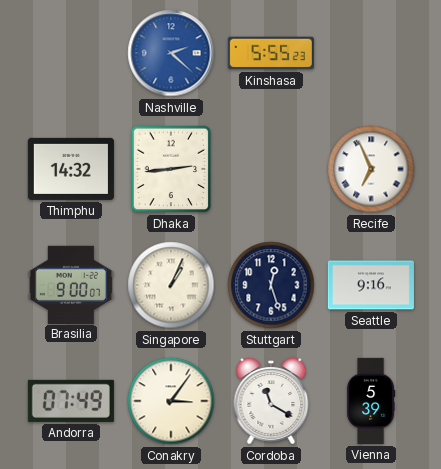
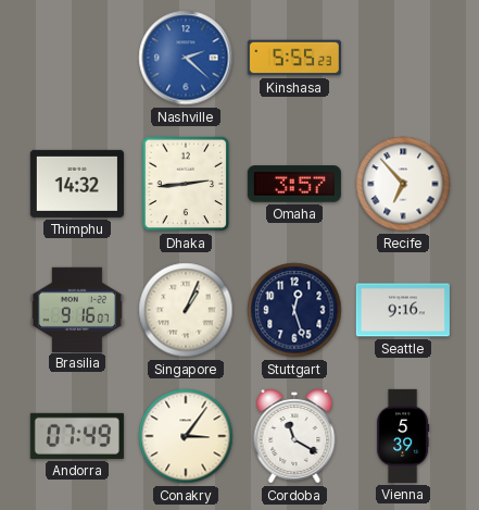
Omaha: none -> 3:57
Recife: 6:56 -> 6:53
Brasilia: 9:00 -> 9:16
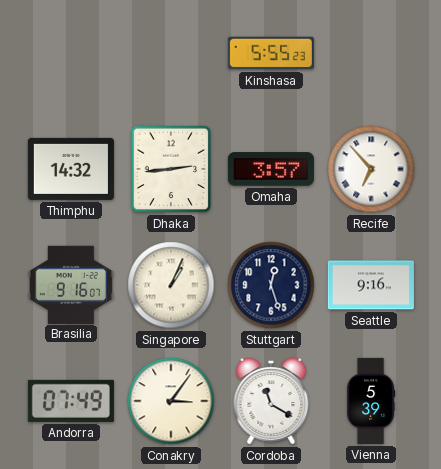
Nashville: 2:22 -> none
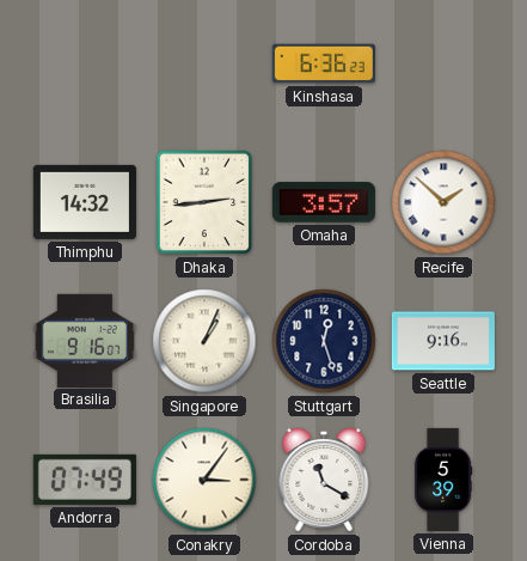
Kinshasa: 5:55 -> 6:36
Recife: 6:53 -> 1:52
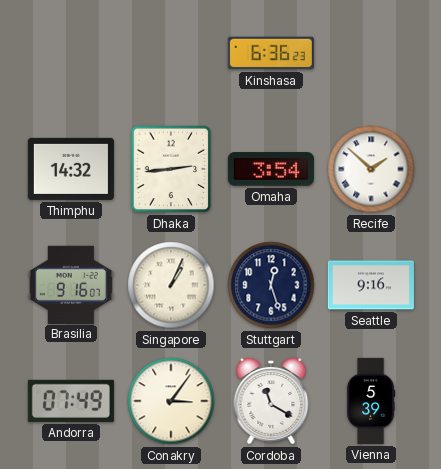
Omaha: 3:57 -> 3:54
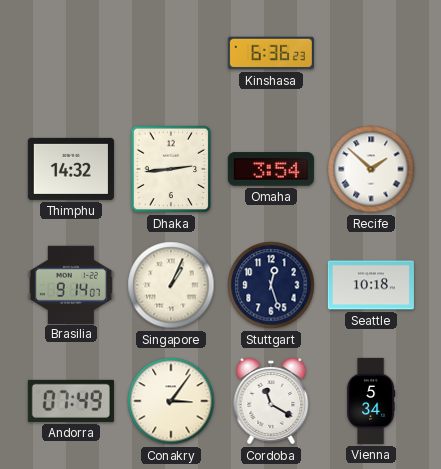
Brasilia: 9:16 -> 9:14
Seattle: 9:16 -> 10:18
Vienna: 5:39 -> 5:34
